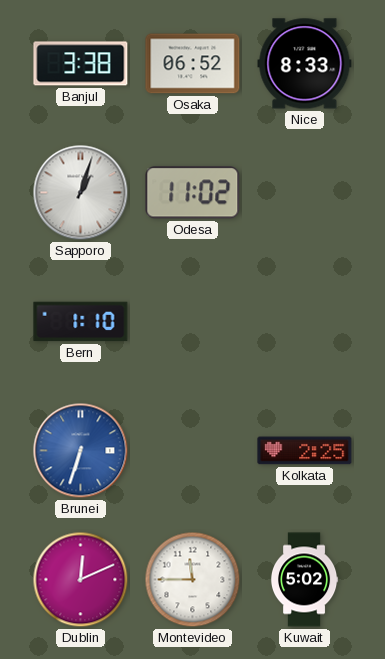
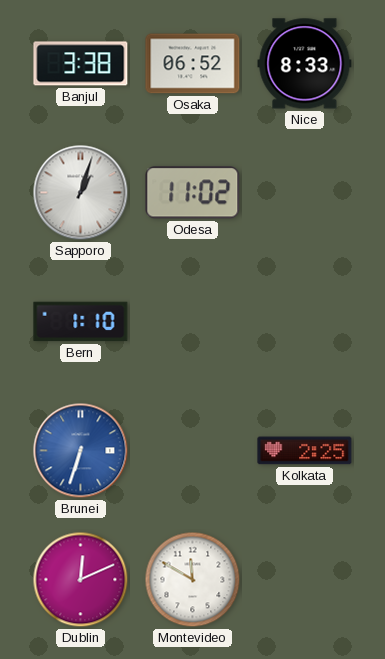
Montevideo: 11:45 -> 11:50
Kuwait: 5:02 -> none
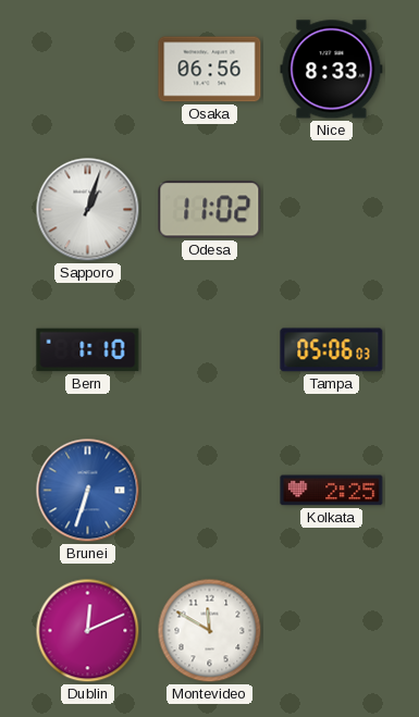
Banjul: 3:38 -> none
Osaka: 06:52 -> 06:56
Tampa: none -> 05:06
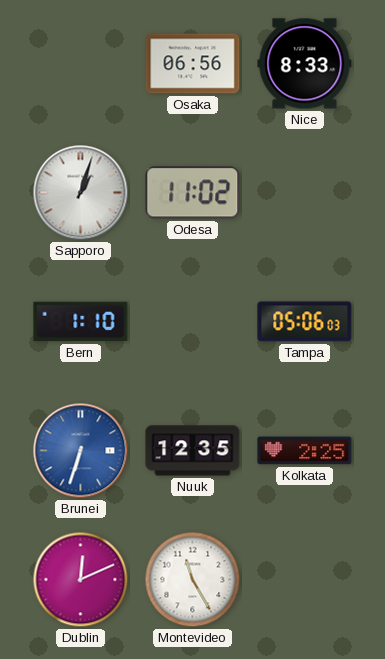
Nuuk: none -> 12:35
Montevideo: 11:50 -> 11:25
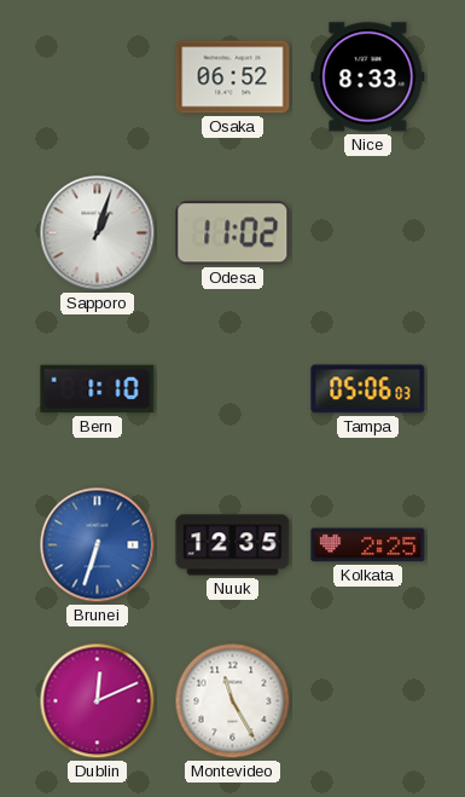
Osaka: 06:56 -> 06:52
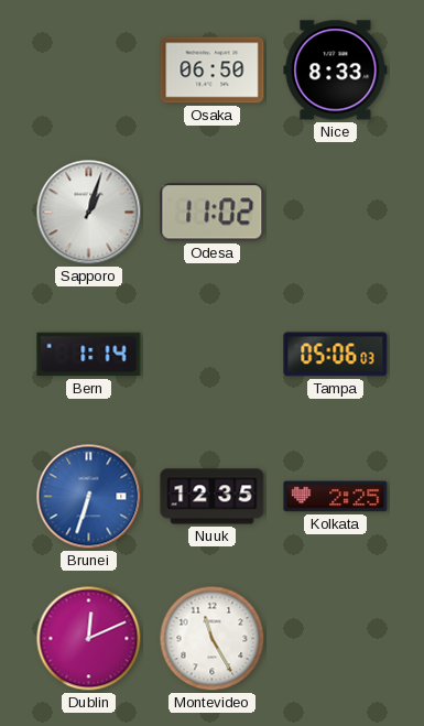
Osaka: 06:52 -> 06:50
Bern: 1:10 -> 1:14
